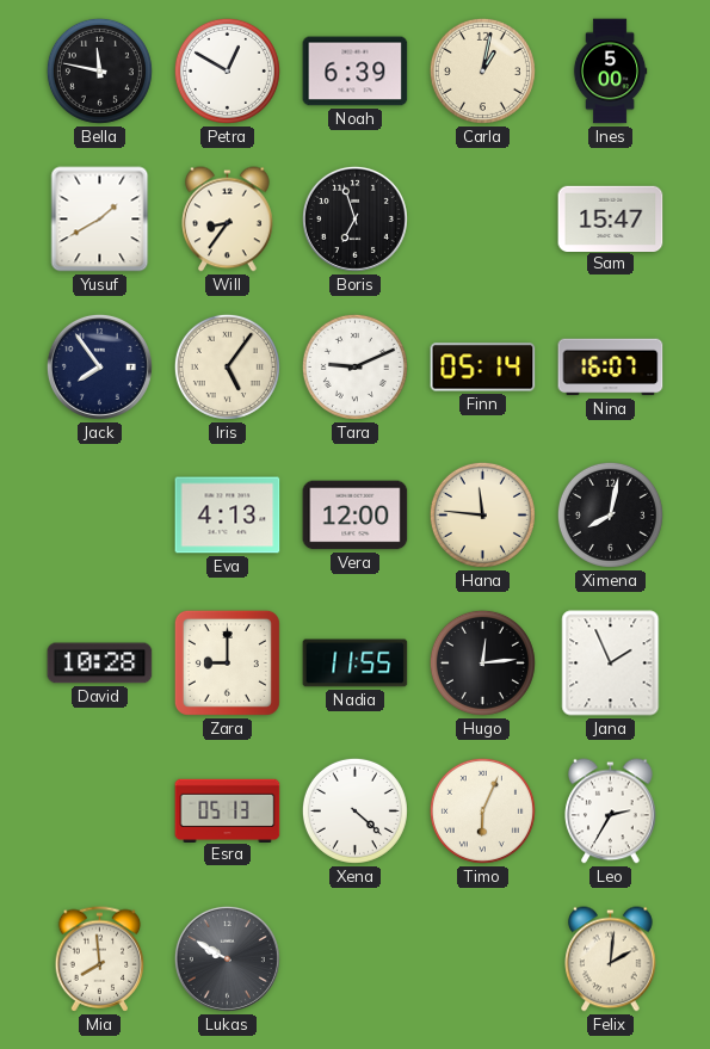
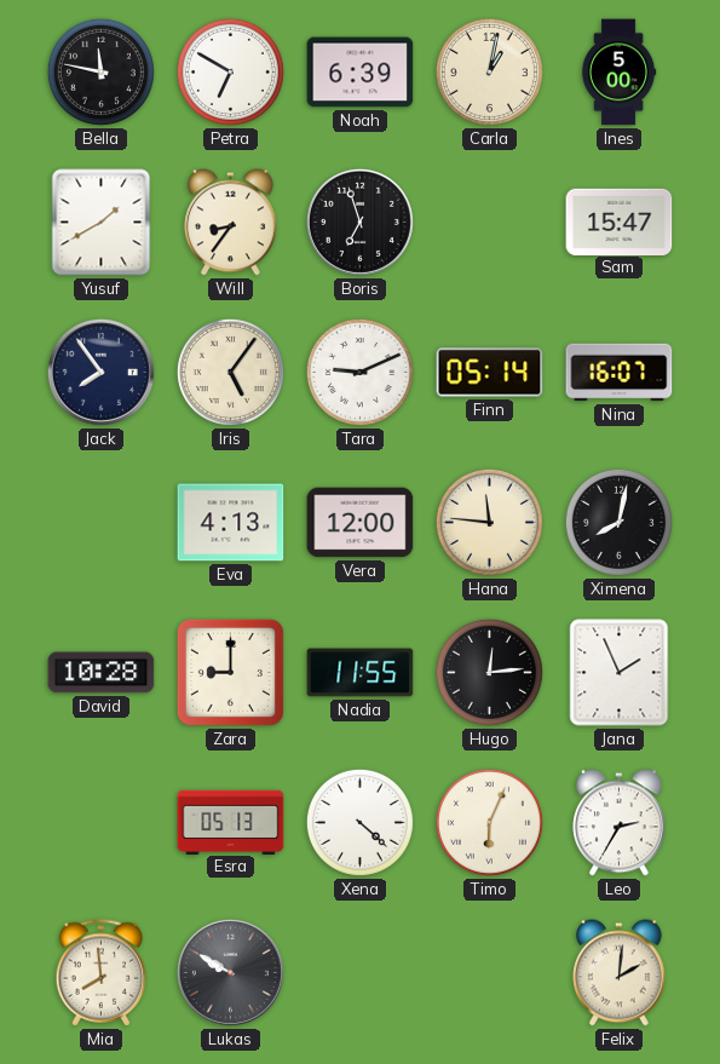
Petra: 12:50 -> 6:50
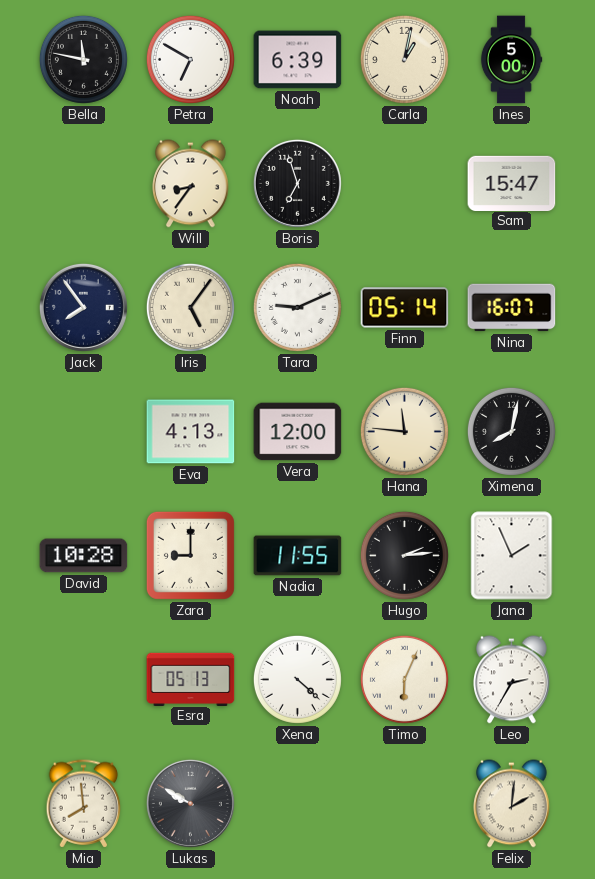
Yusuf: 1:40 -> none
Hugo: 12:14 -> 2:14
